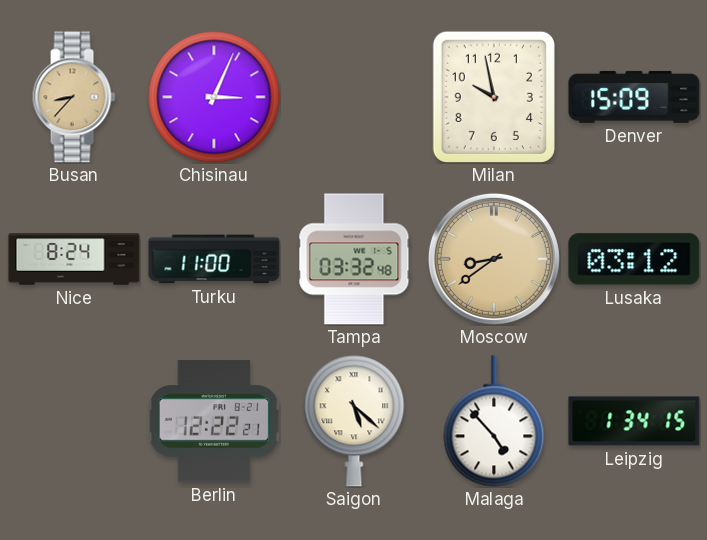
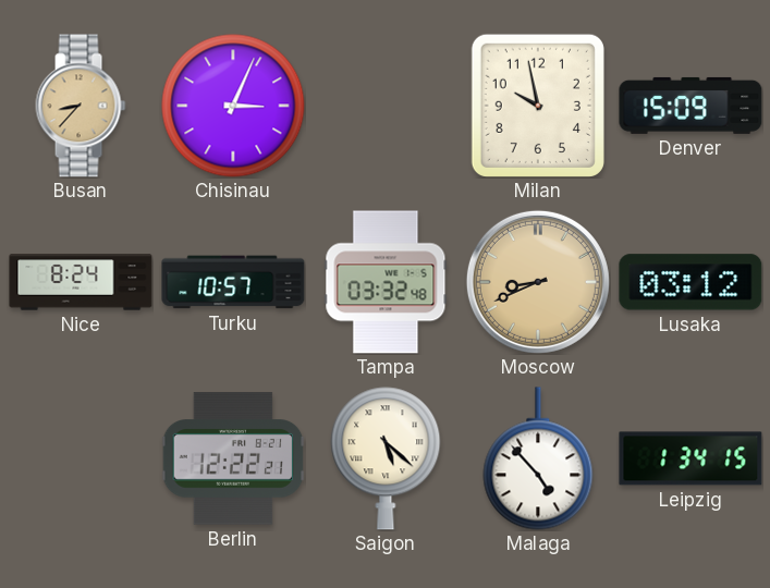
Turku: 11:00 -> 10:57
Moscow: 8:39 -> 8:41
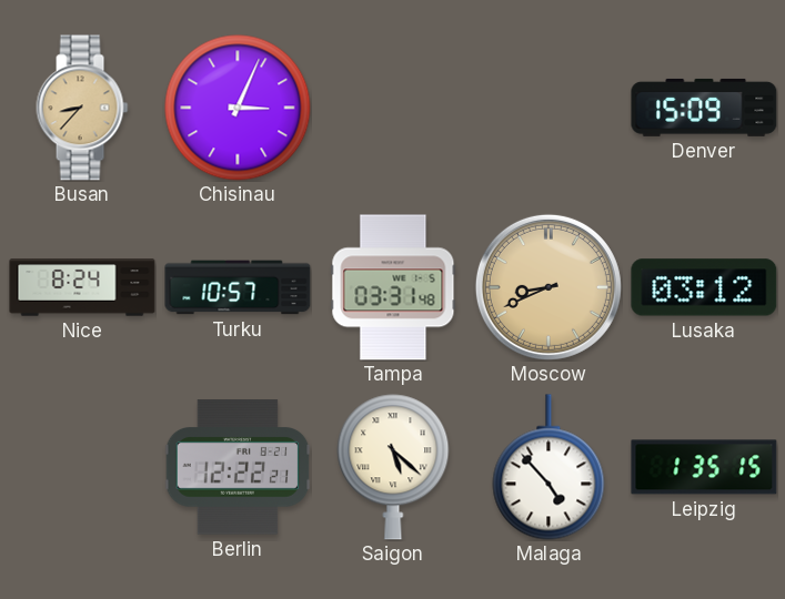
Milan: 9:58 -> none
Tampa: 03:32 -> 03:31
Leipzig: 1:34 -> 1:35
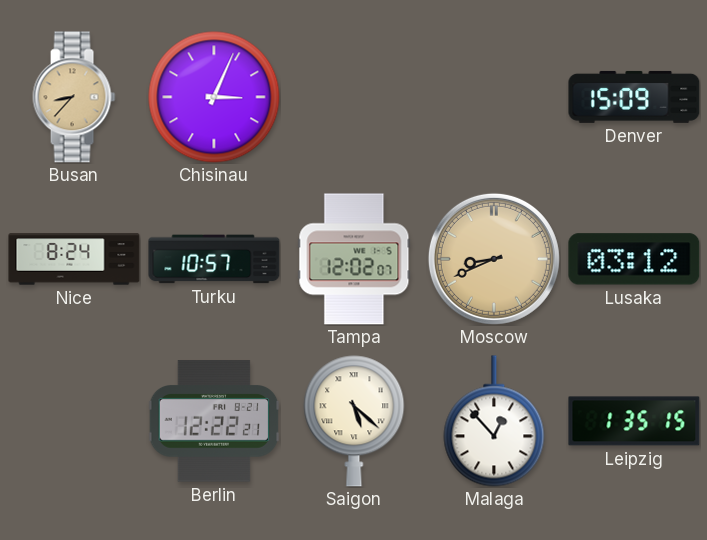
Tampa: 03:31 -> 12:02
Malaga: 4:53 -> 12:53
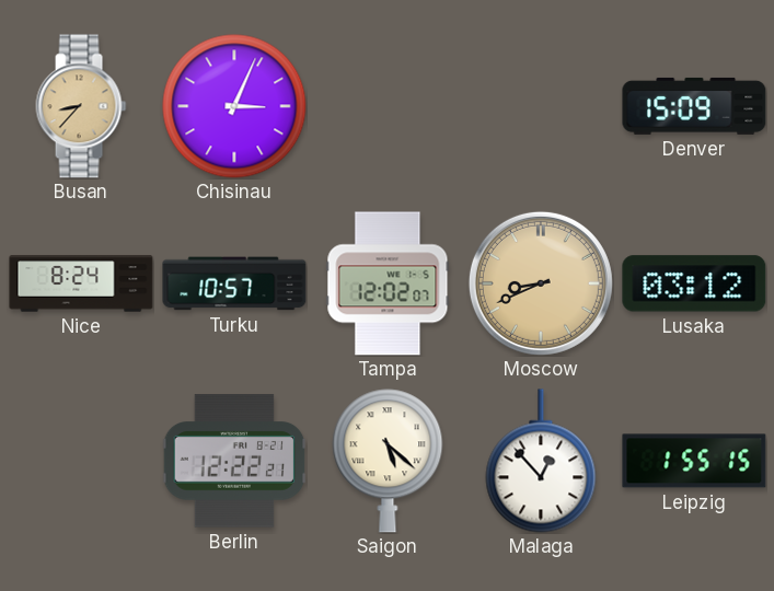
Leipzig: 1:35 -> 1:55
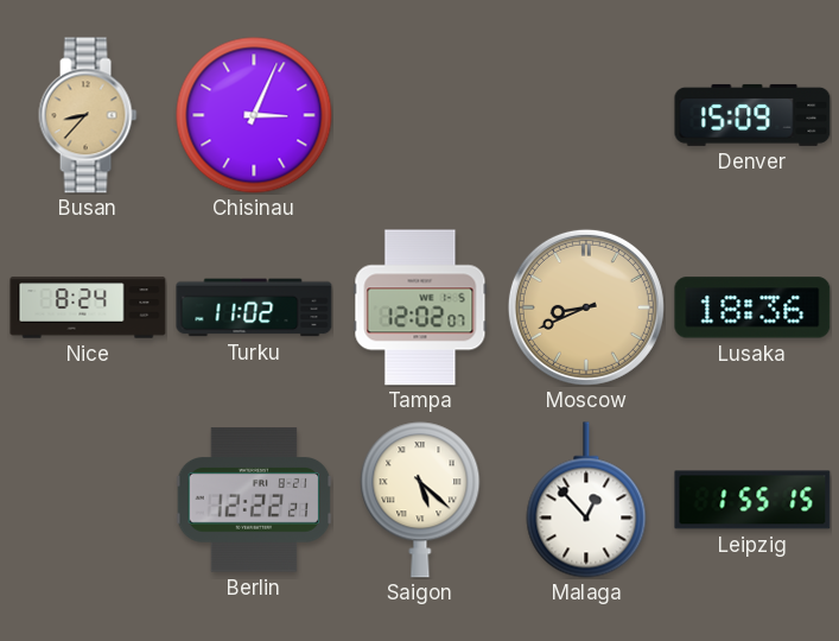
Turku: 10:57 -> 11:02
Lusaka: 03:12 -> 18:36
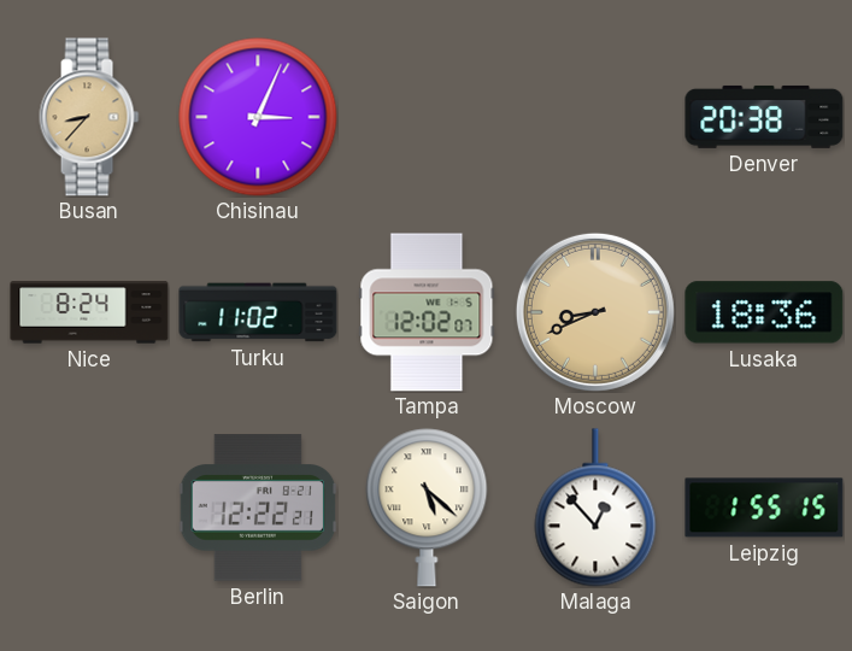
Denver: 15:09 -> 20:38
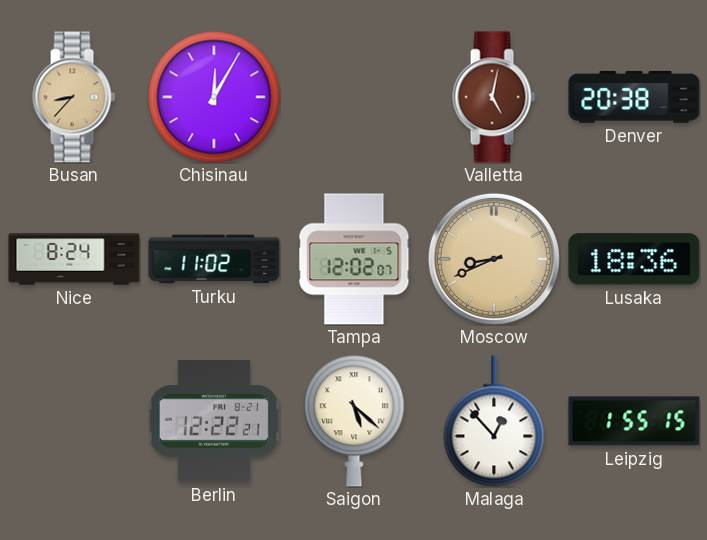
Chisinau: 3:04 -> 12:05
Valletta: none -> 5:02
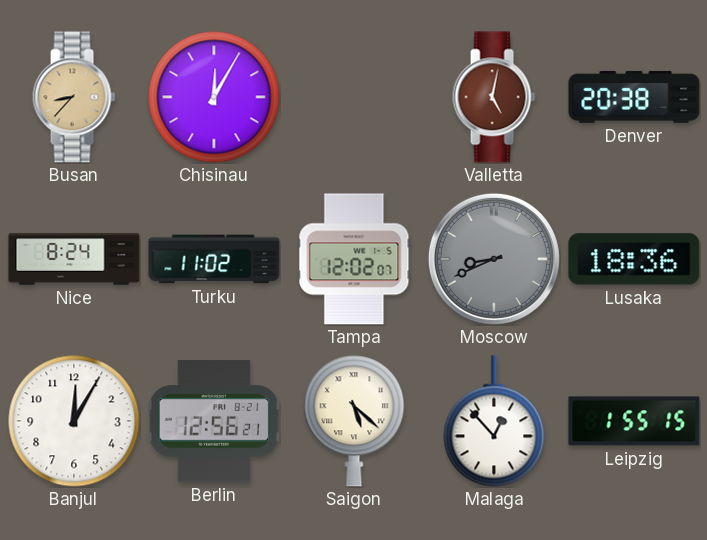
Moscow dial: champagne -> grey
Banjul: none -> 12:05
Berlin: 12:22 -> 12:56
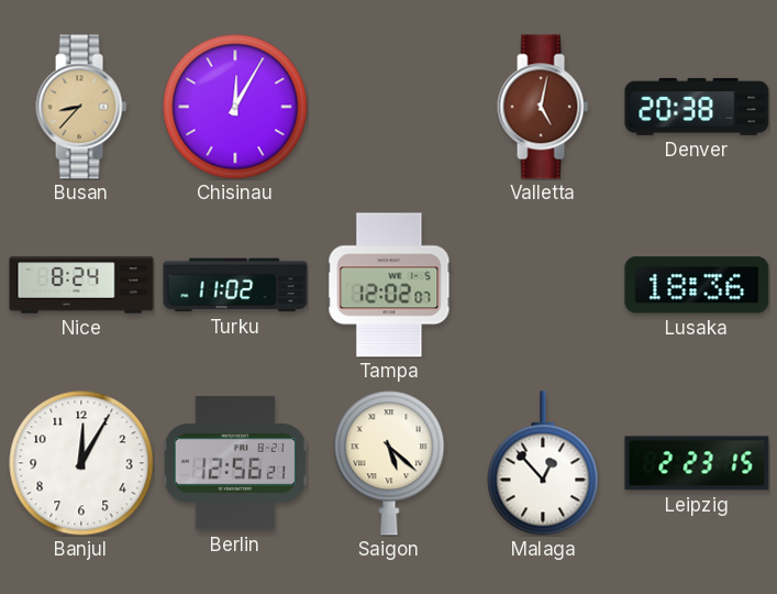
Moscow: 8:41 -> none
Leipzig: 1:55 -> 2:23
